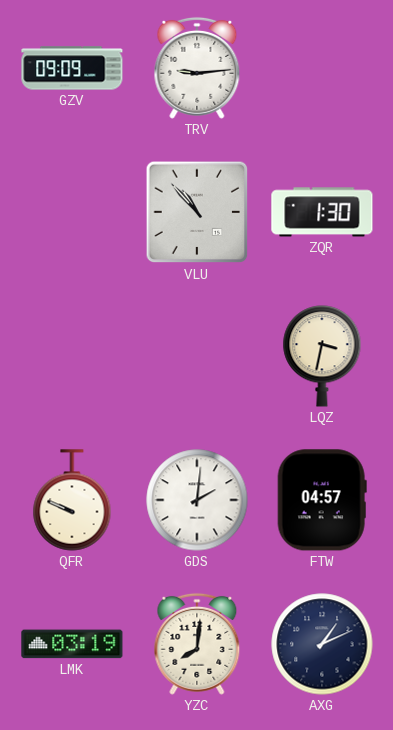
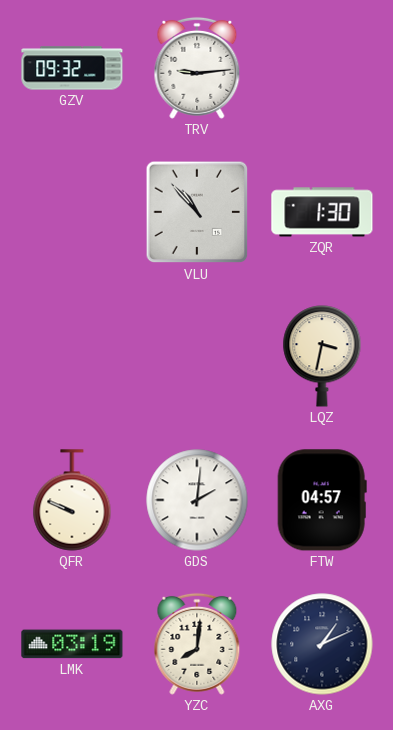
GZV: 09:09 -> 09:32
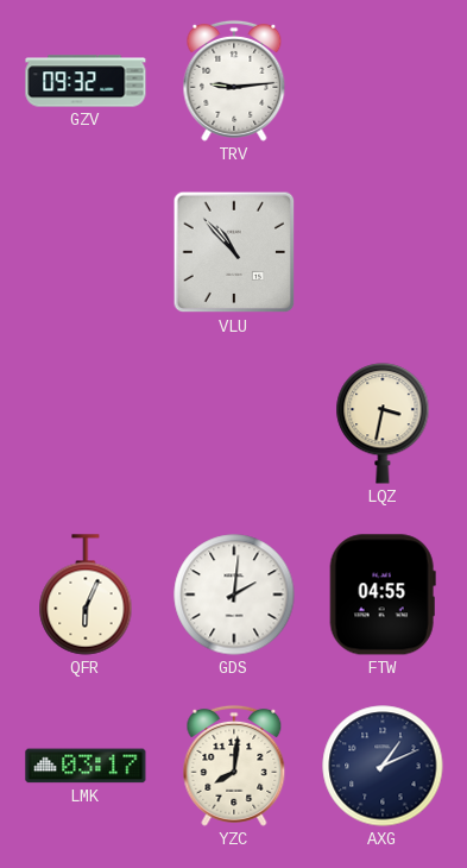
ZQR: 1:30 -> none
QFR: 9:49 -> 6:04
FTW: 04:57 -> 04:55
LMK: 03:19 -> 03:17
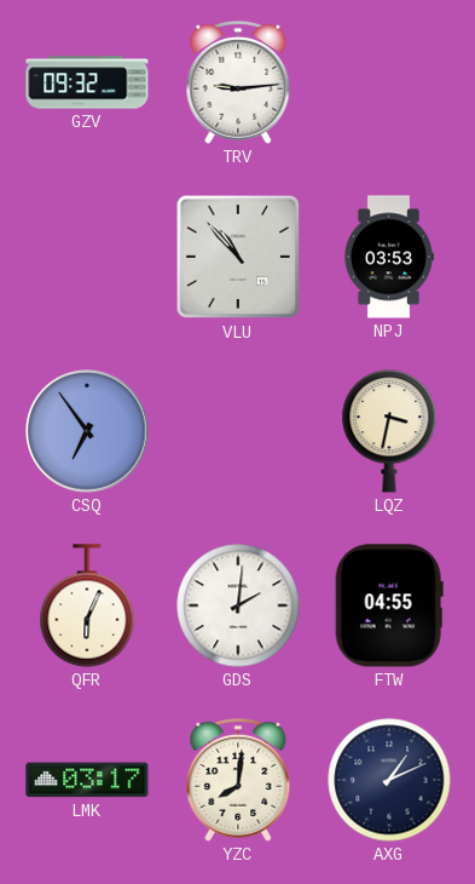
NPJ: none -> 03:53
CSQ: none -> 6:54
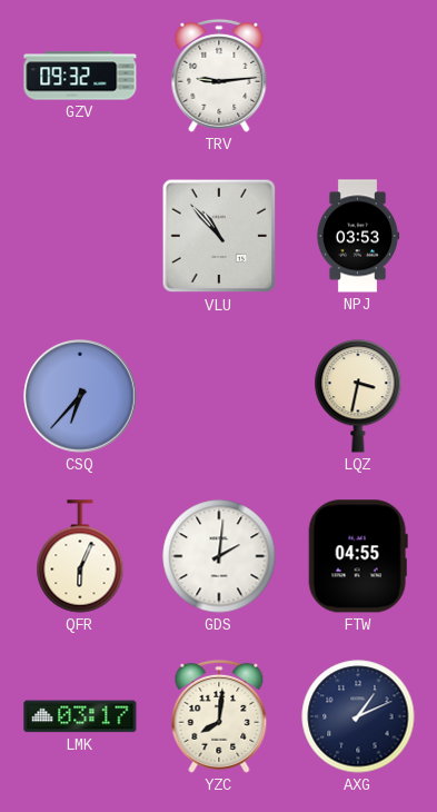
CSQ: 6:54 -> 6:37
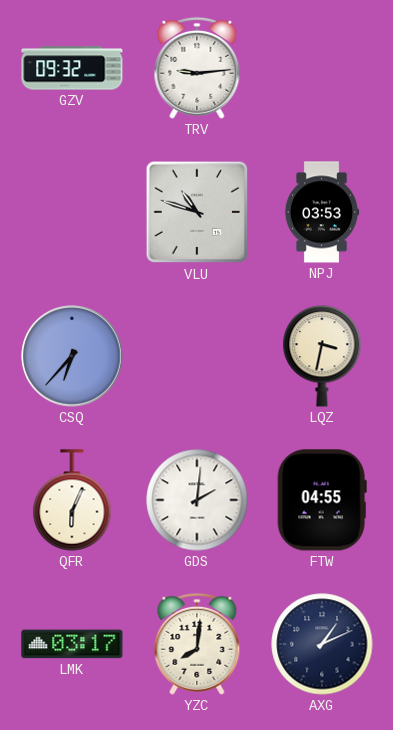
VLU: 10:53 -> 10:48
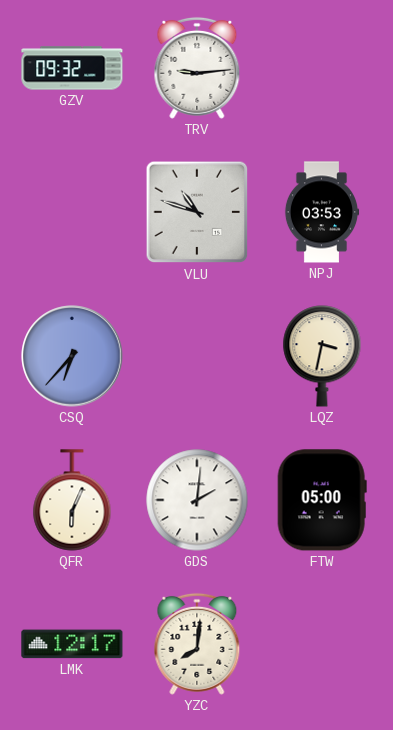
FTW: 04:55 -> 05:00
LMK: 03:17 -> 12:17
AXG: 1:11 -> none
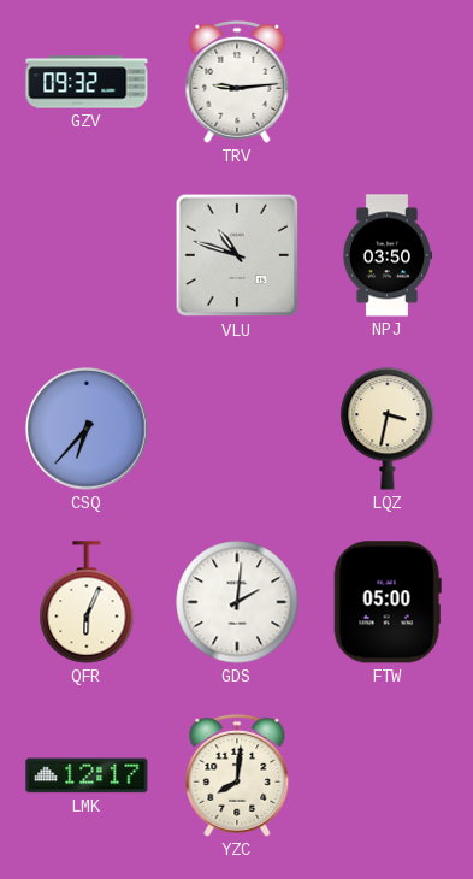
NPJ: 03:53 -> 03:50
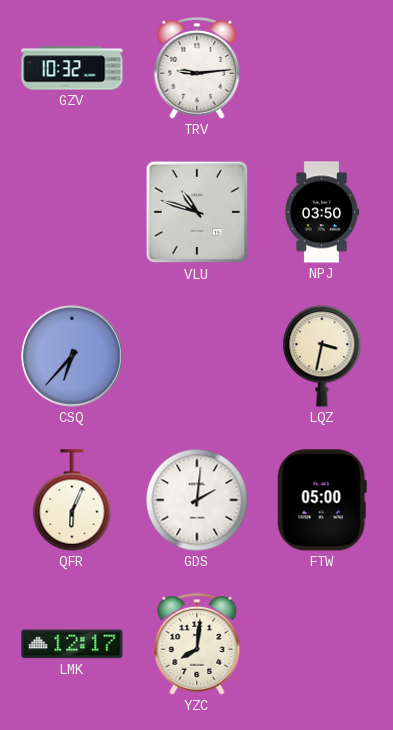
GZV: 09:32 -> 10:32
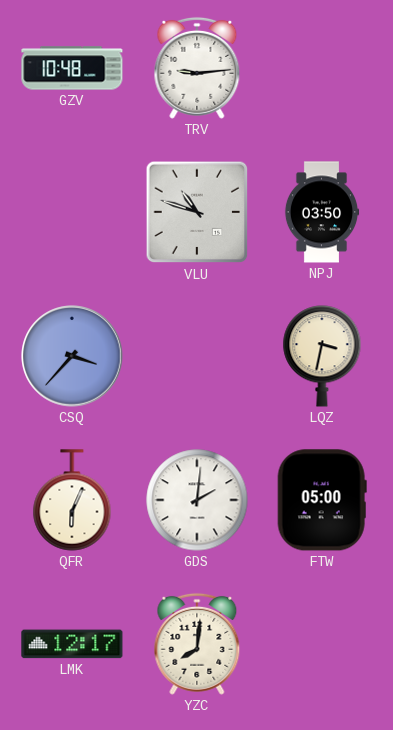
GZV: 10:32 -> 10:48
CSQ: 6:37 -> 3:37
